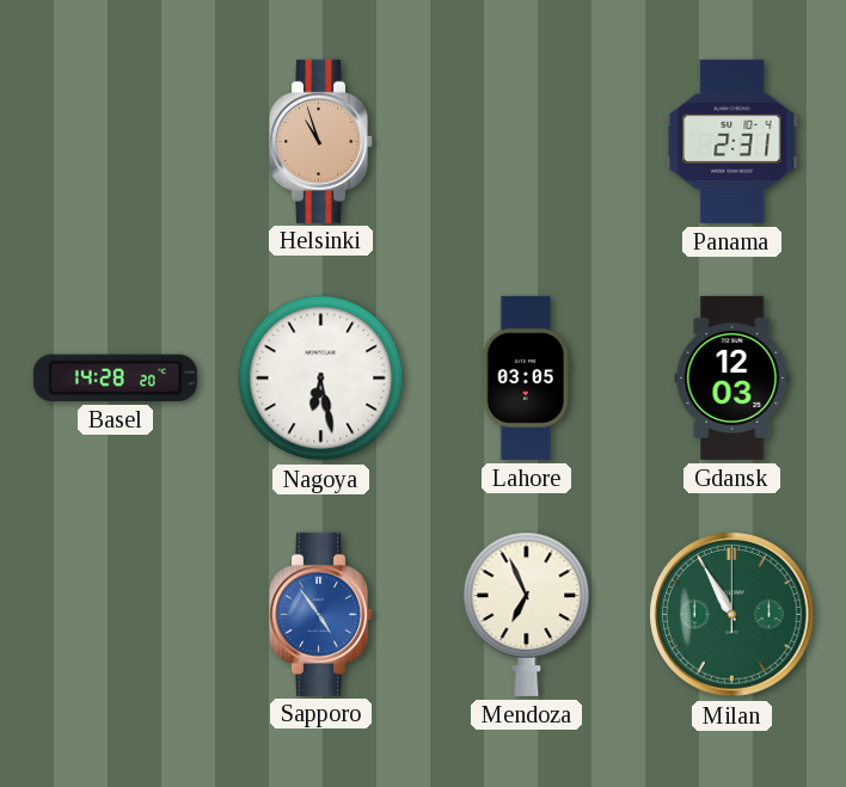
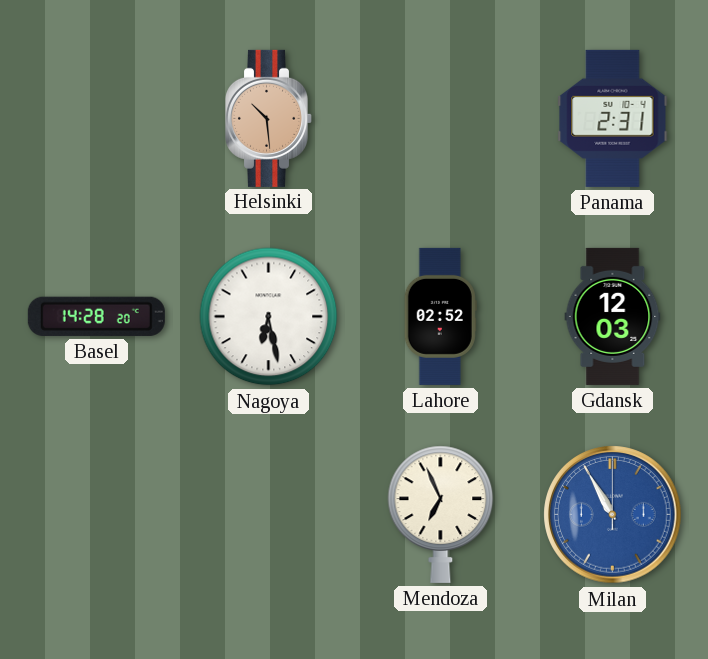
Helsinki: 10:57 -> 10:29
Lahore: 03:05 -> 02:52
Sapporo: 4:54 -> none
Milan dial: green -> blue
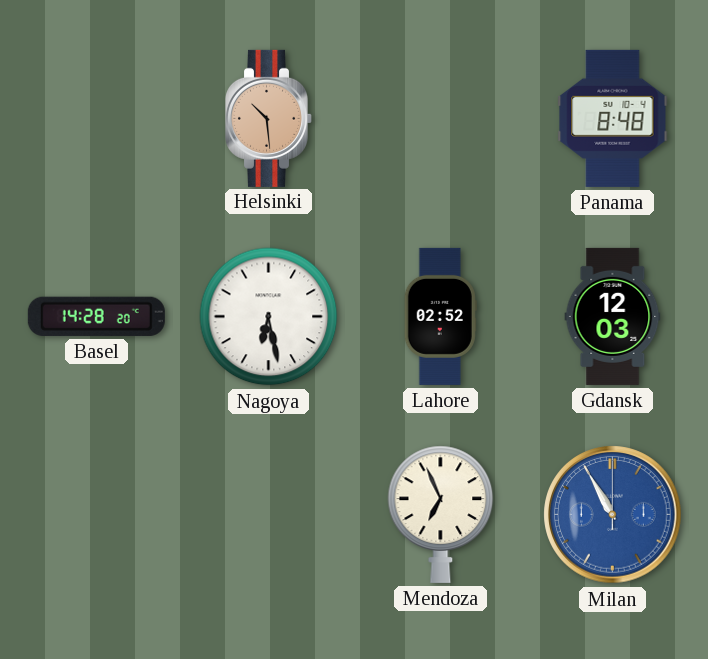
Panama: 2:31 -> 8:48
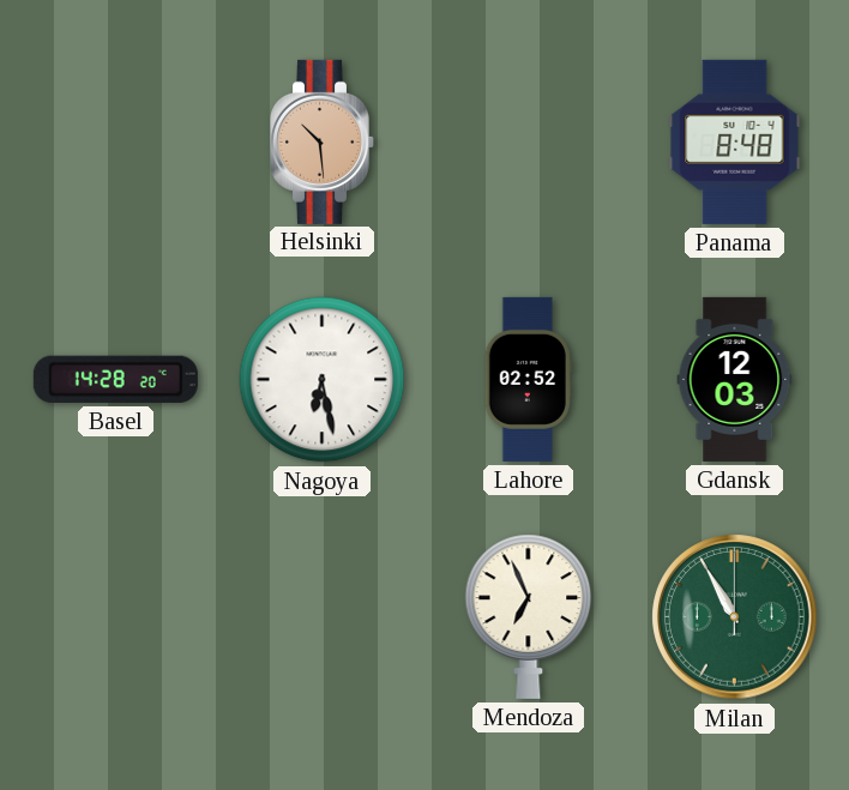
Milan dial: blue -> green
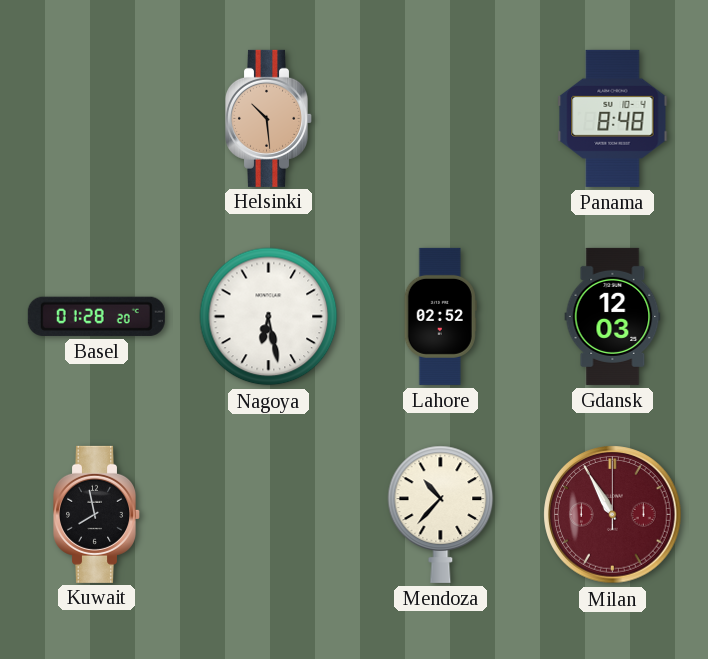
Basel: 14:28 -> 01:28
Kuwait: none -> 7:58
Mendoza: 6:56 -> 10:37
Milan dial: green -> burgundy
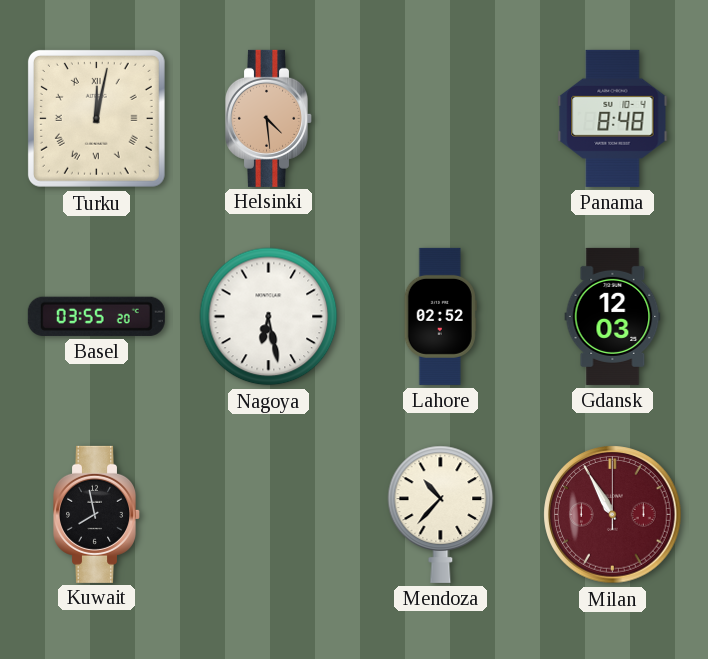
Turku: none -> 12:02
Helsinki: 10:29 -> 4:29
Basel: 01:28 -> 03:55
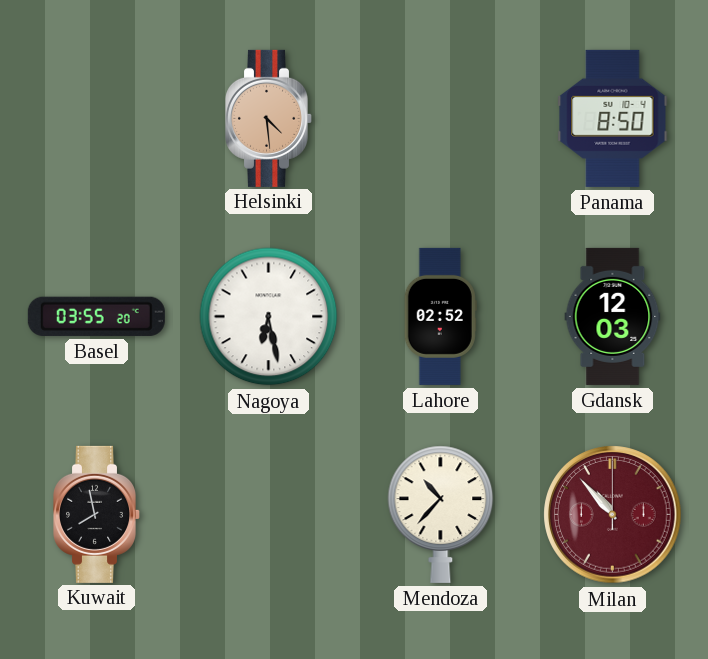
Turku: 12:02 -> none
Panama: 8:48 -> 8:50
Milan: 10:55 -> 10:53
